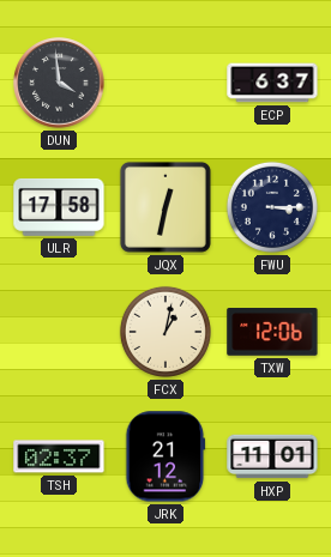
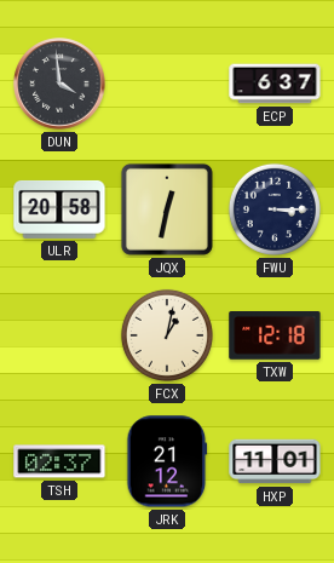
ULR: 17:58 -> 20:58
TXW: 12:06 -> 12:18
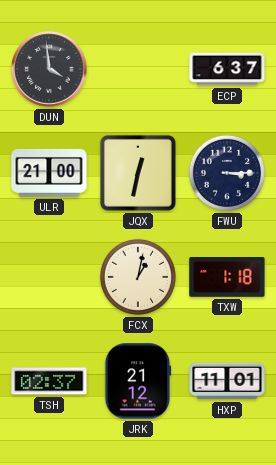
ULR: 20:58 -> 21:00
TXW: 12:18 -> 1:18
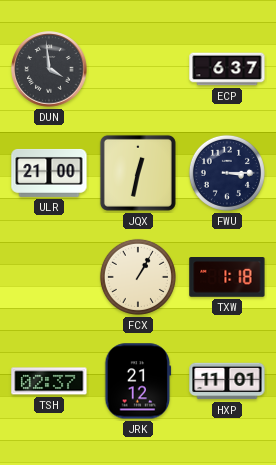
FCX: 1:02 -> 1:05
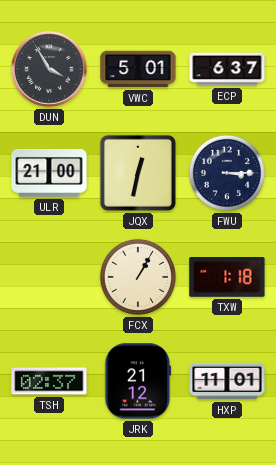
DUN: 3:59 -> 3:55
VWC: none -> 5:01
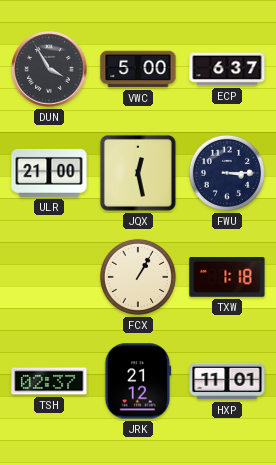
VWC: 5:01 -> 5:00
JQX: 12:32 -> 12:28
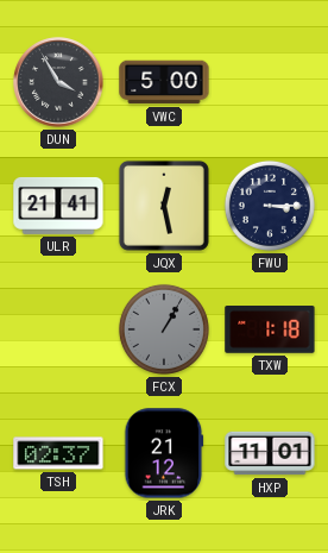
ECP: 6:37 -> none
ULR: 21:00 -> 21:41
FCX dial: cream -> grey
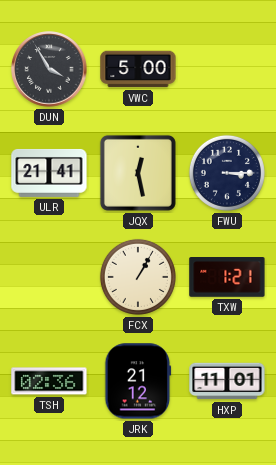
FCX dial: grey -> cream
TXW: 1:18 -> 1:21
TSH: 02:37 -> 02:36
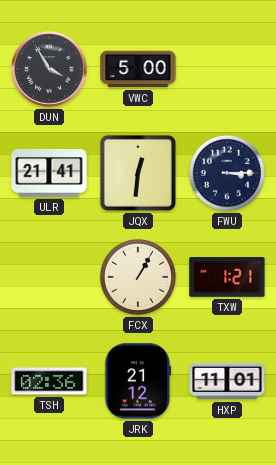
JQX: 12:28 -> 12:31
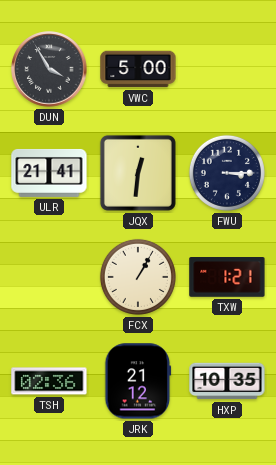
HXP: 11:01 -> 10:35
